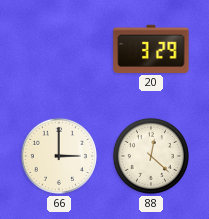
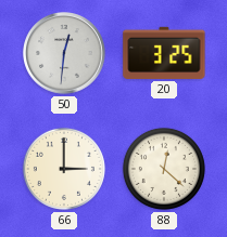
50: none -> 12:31
20: 3:29 -> 3:25
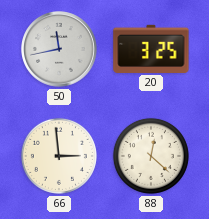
50: 12:31 -> 11:43
66: 3:00 -> 2:59
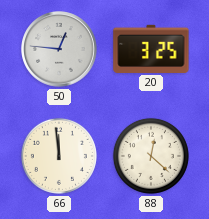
50: 11:43 -> 12:46
66: 2:59 -> 11:59
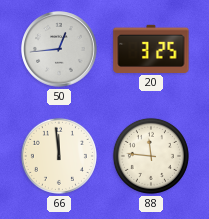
50: 12:46 -> 12:44
88: 12:22 -> 11:46
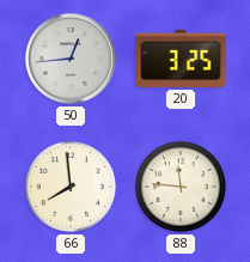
66: 11:59 -> 7:59
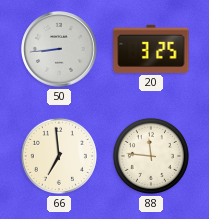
50: 12:44 -> 8:44
66: 7:59 -> 6:59
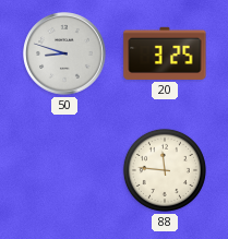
50: 8:44 -> 8:48
66: 6:59 -> none
